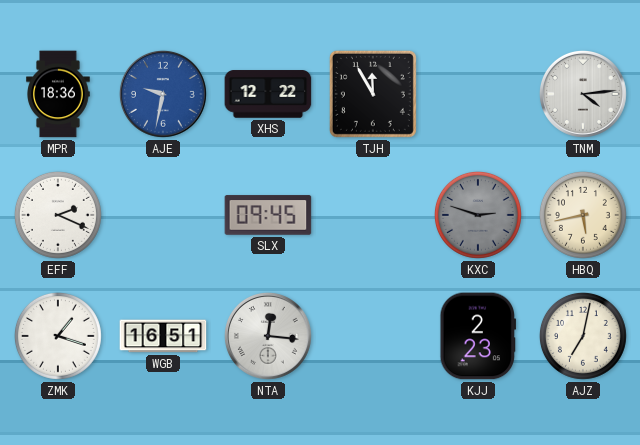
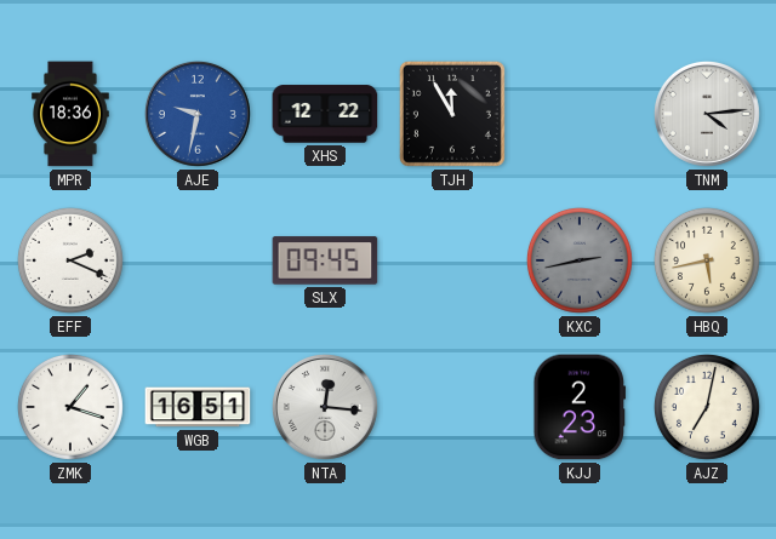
KXC: 2:48 -> 2:43
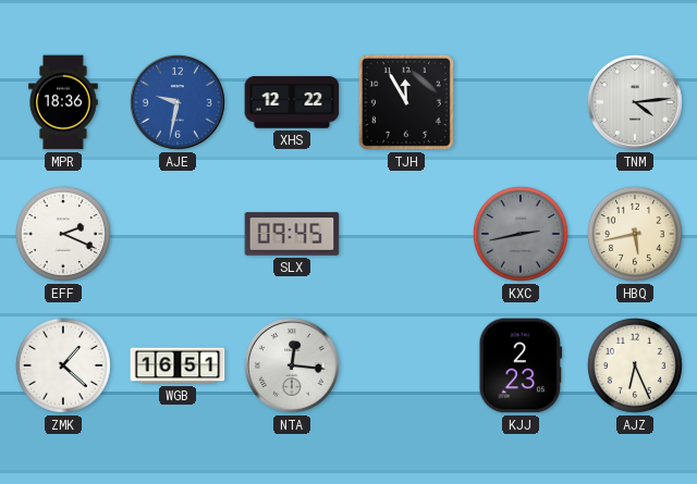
ZMK: 1:18 -> 1:22
AJZ: 7:02 -> 6:26
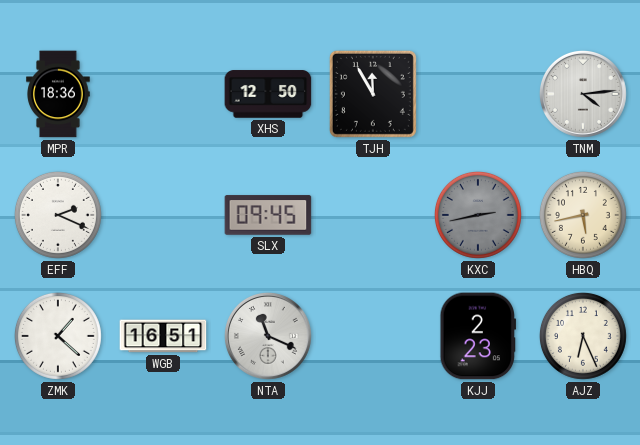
AJE: 9:32 -> none
XHS: 12:22 -> 12:50
NTA: 12:16 -> 11:19
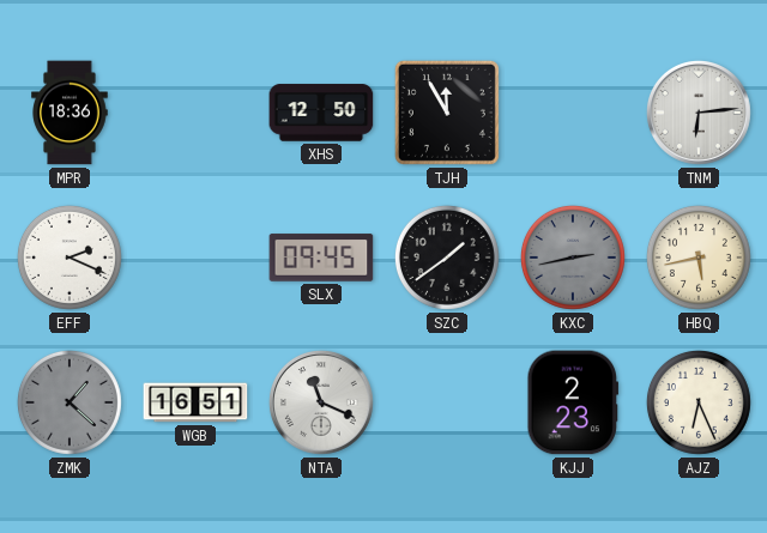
TNM: 4:14 -> 6:14
SZC: none -> 1:39
ZMK dial: white -> grey
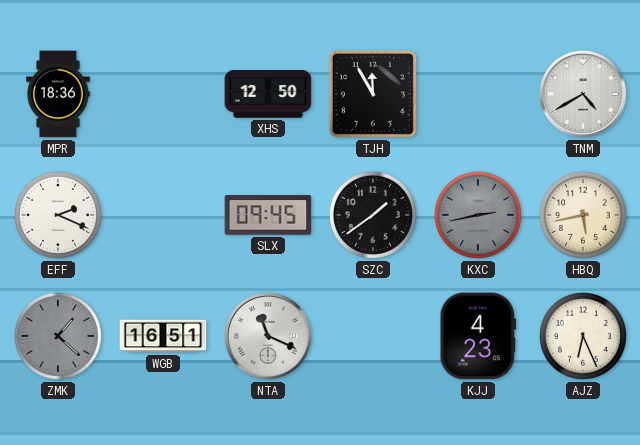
TNM: 6:14 -> 4:40
KJJ: 2:23 -> 4:23
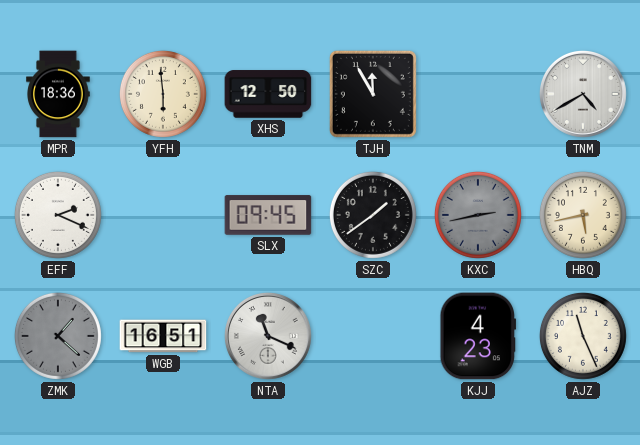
YFH: none -> 5:59
AJZ: 6:26 -> 11:26
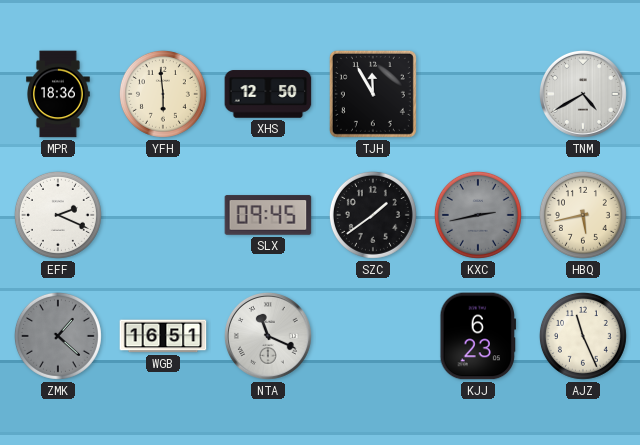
KJJ: 4:23 -> 6:23
